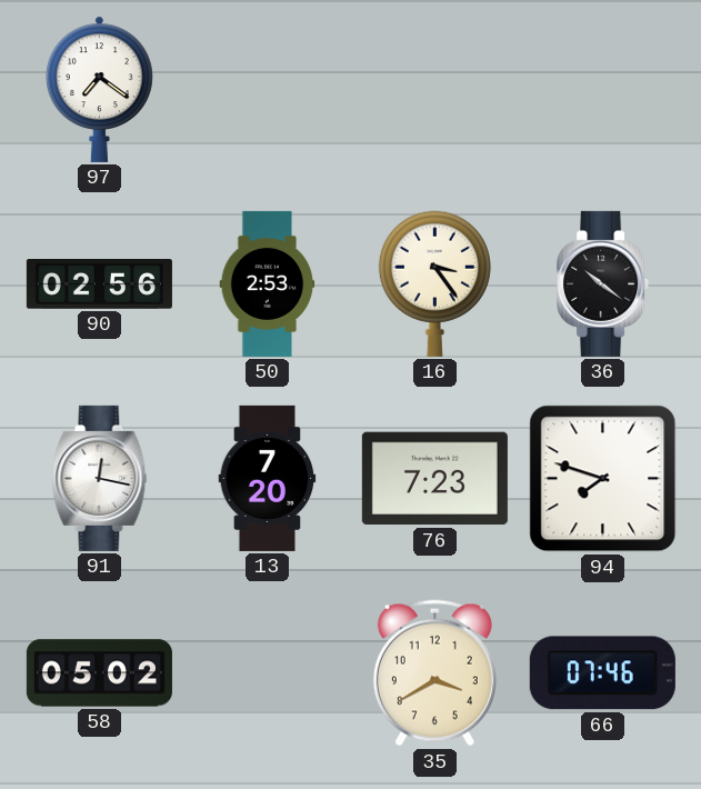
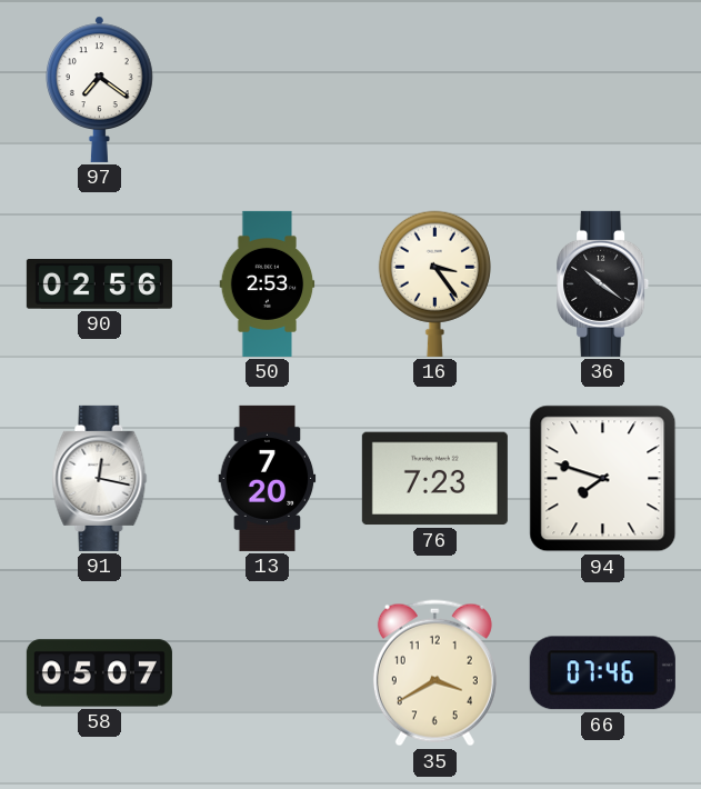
58: 05:02 -> 05:07
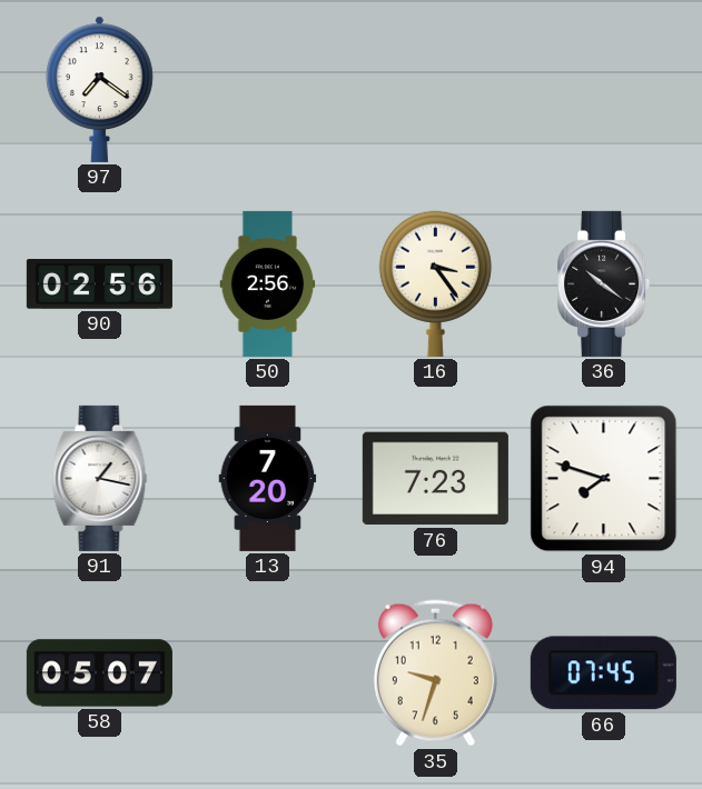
50: 2:53 -> 2:56
91: 12:17 -> 1:17
35: 3:40 -> 9:33
66: 07:46 -> 07:45
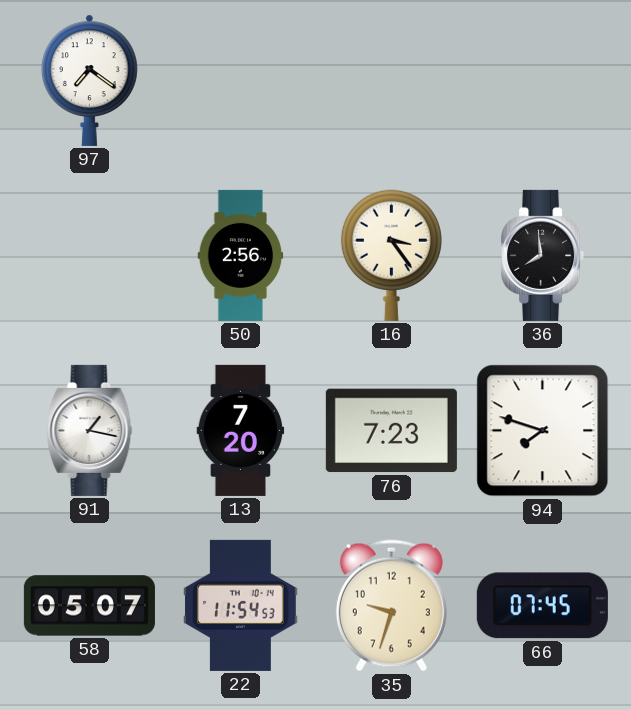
90: 02:56 -> none
36: 10:21 -> 7:59
22: none -> 11:54
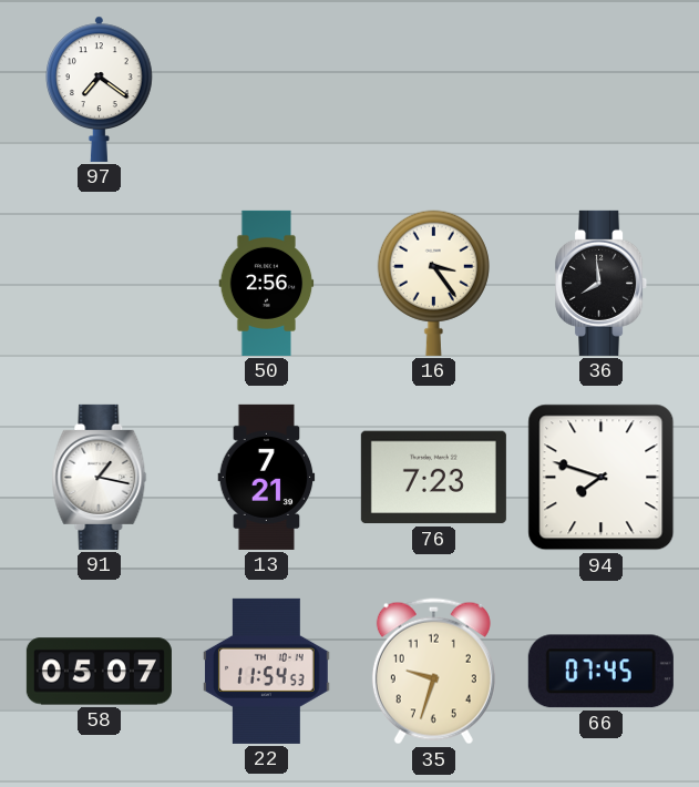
13: 7:20 -> 7:21
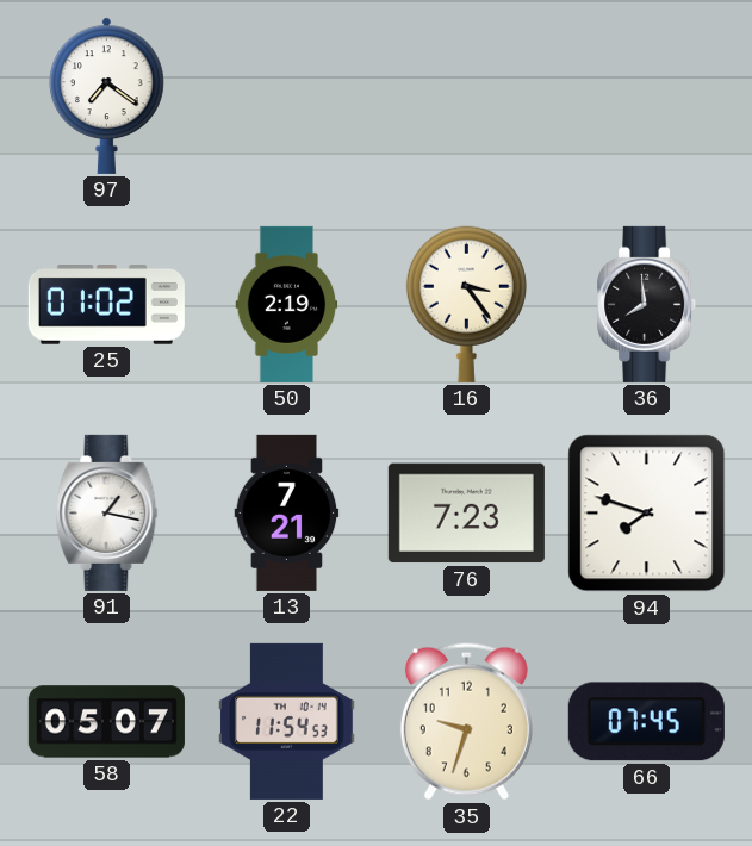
25: none -> 01:02
50: 2:56 -> 2:19
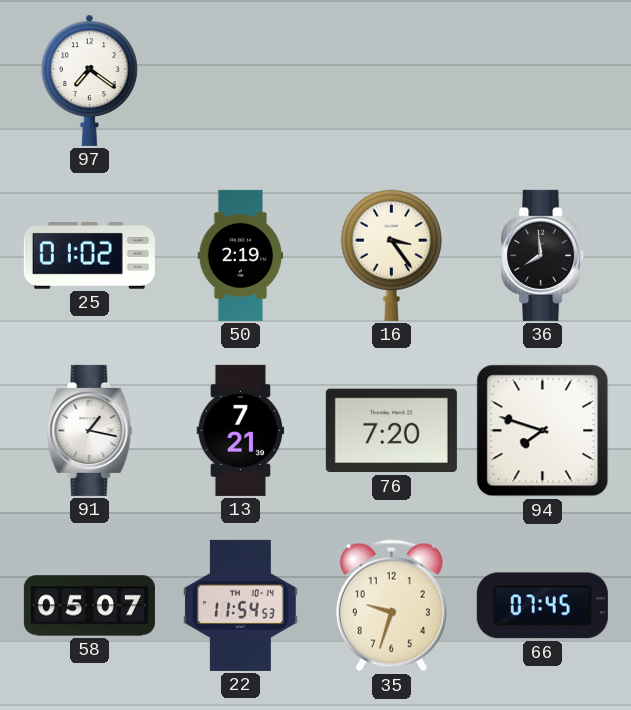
76: 7:23 -> 7:20
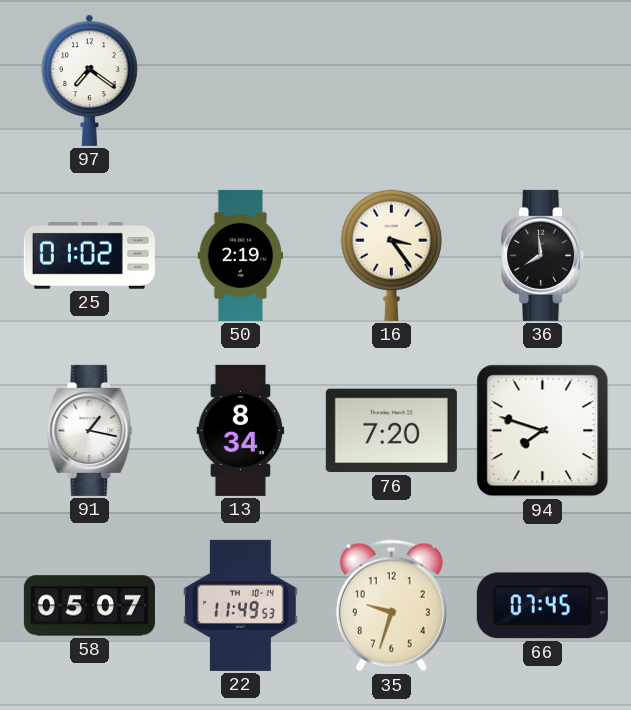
13: 7:21 -> 8:34
22: 11:54 -> 11:49
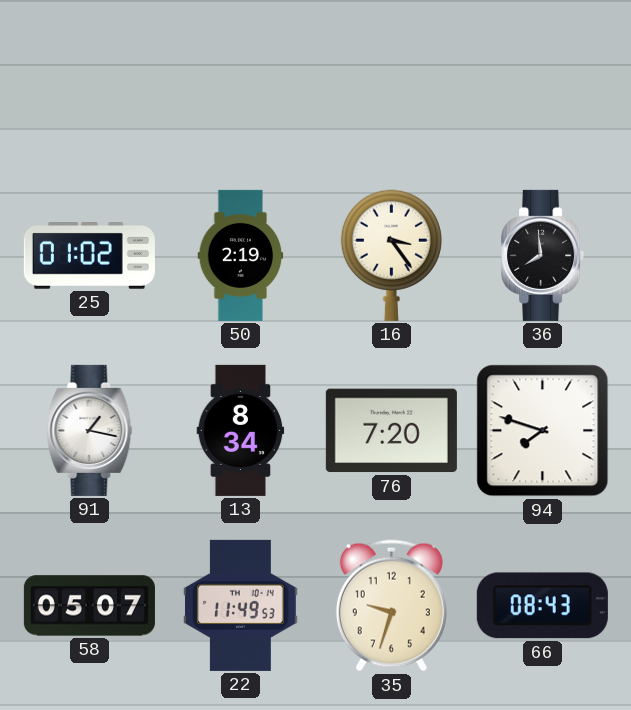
97: 7:21 -> none
66: 07:45 -> 08:43
